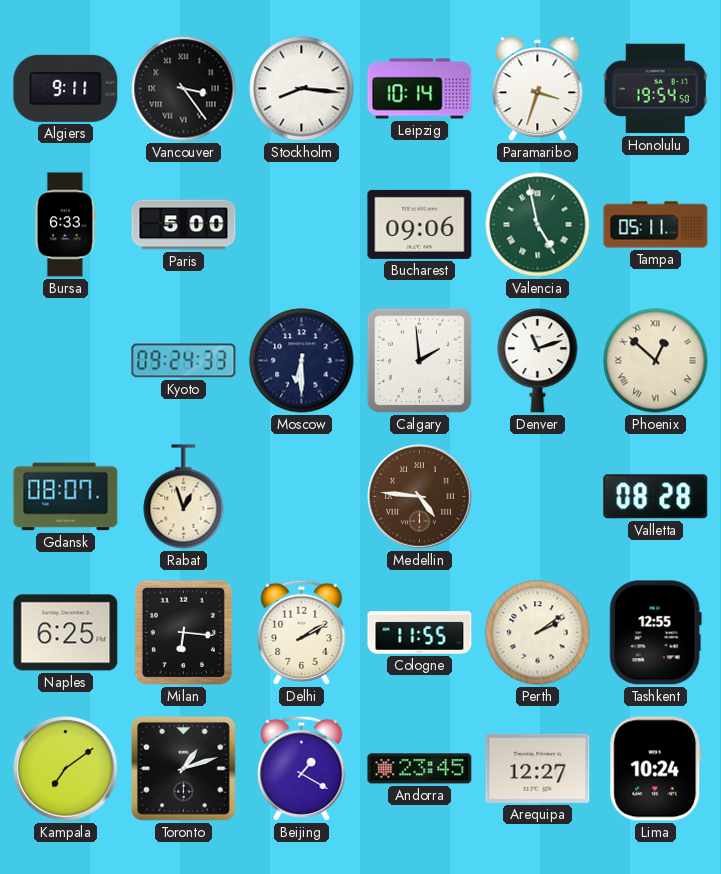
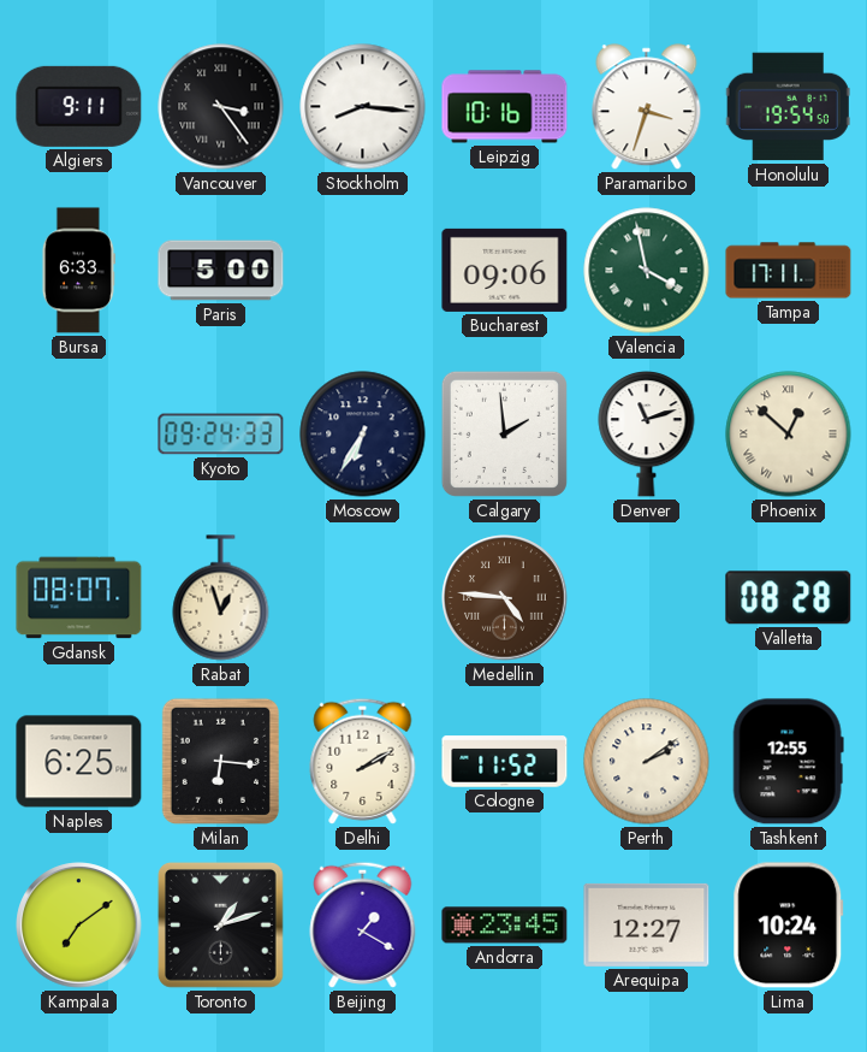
Leipzig: 10:14 -> 10:16
Valencia: 4:58 -> 3:58
Tampa: 05:11 -> 17:11
Moscow: 6:30 -> 6:35
Cologne: 11:55 -> 11:52
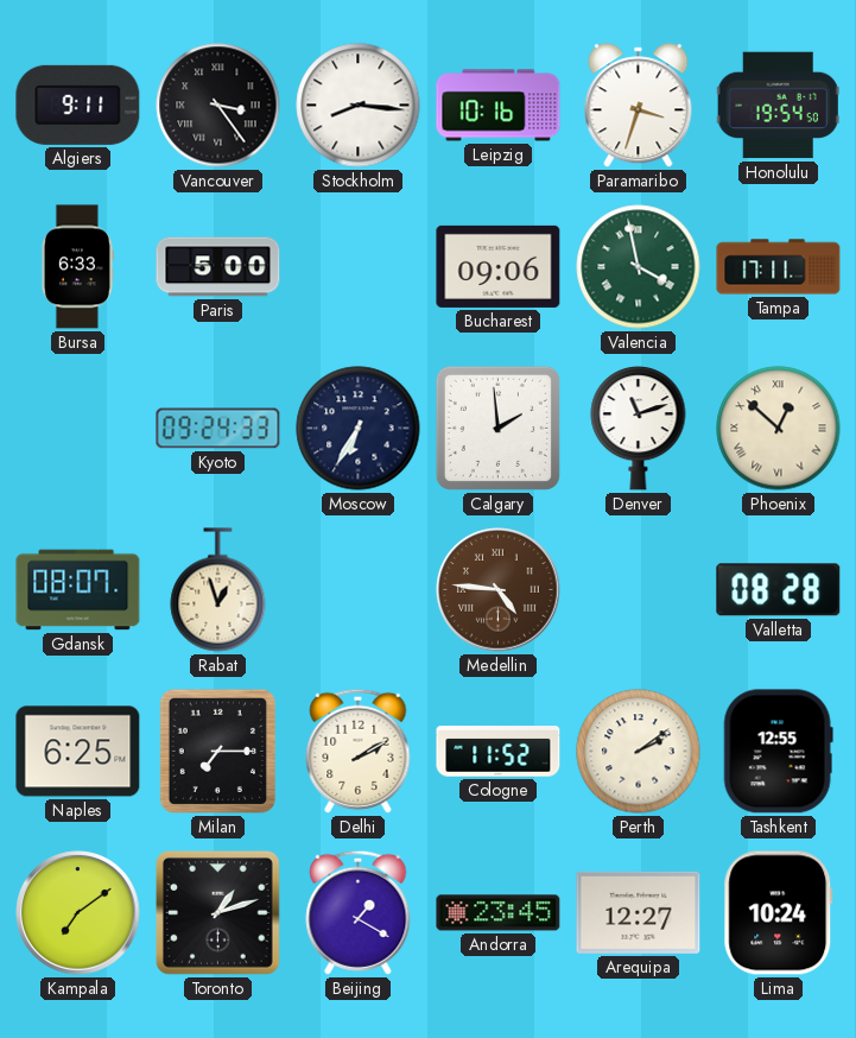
Milan: 6:16 -> 7:15
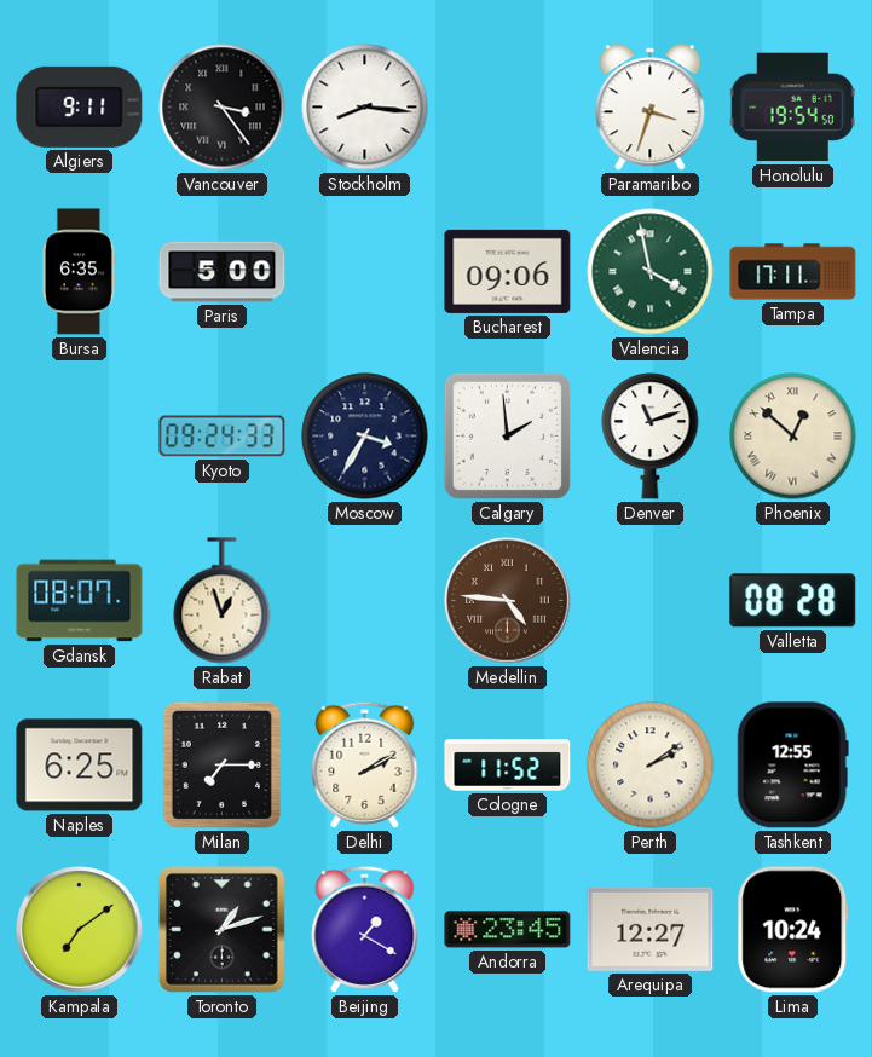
Leipzig: 10:16 -> none
Bursa: 6:33 -> 6:35
Moscow: 6:35 -> 3:35
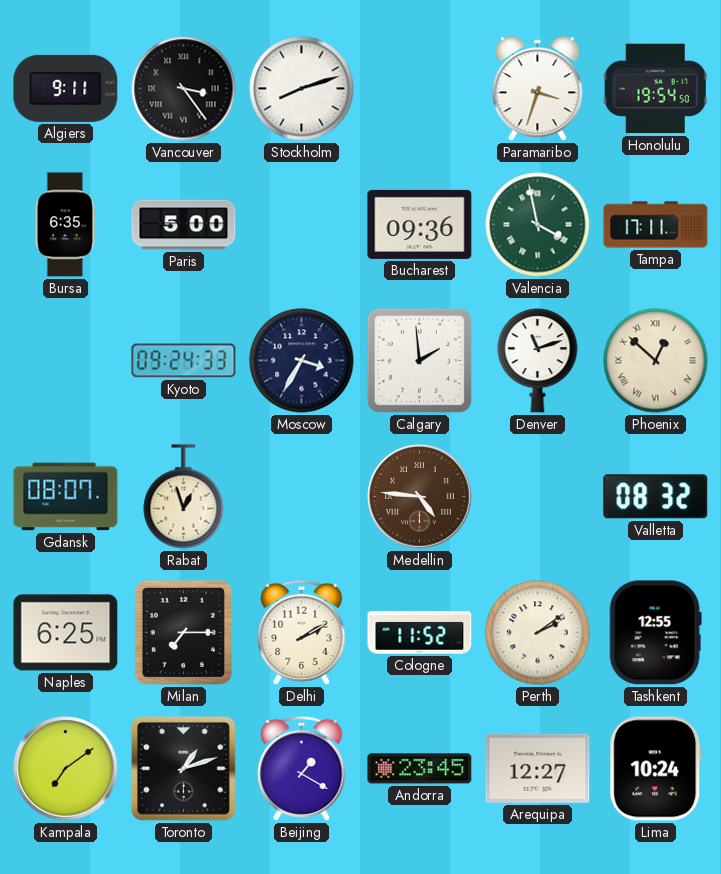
Stockholm: 8:16 -> 8:12
Bucharest: 09:06 -> 09:36
Valletta: 08:28 -> 08:32
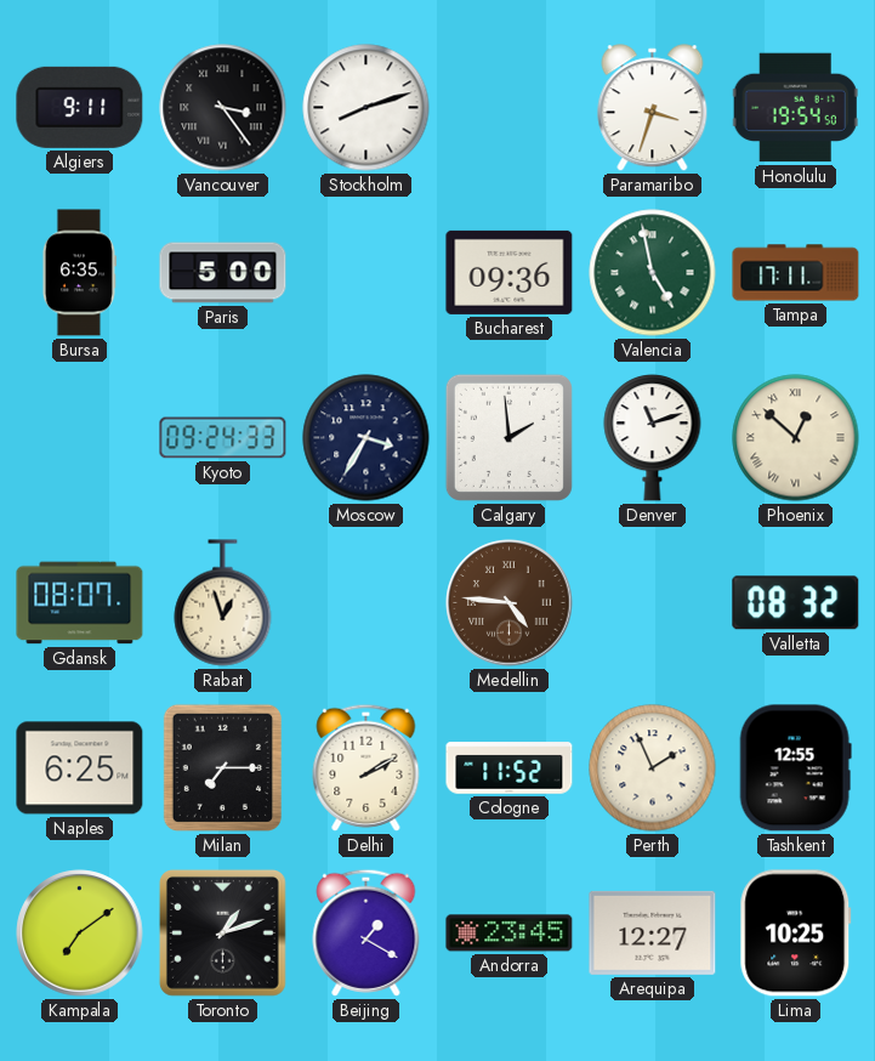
Valencia: 3:58 -> 4:58
Perth: 2:09 -> 1:56
Lima: 10:24 -> 10:25
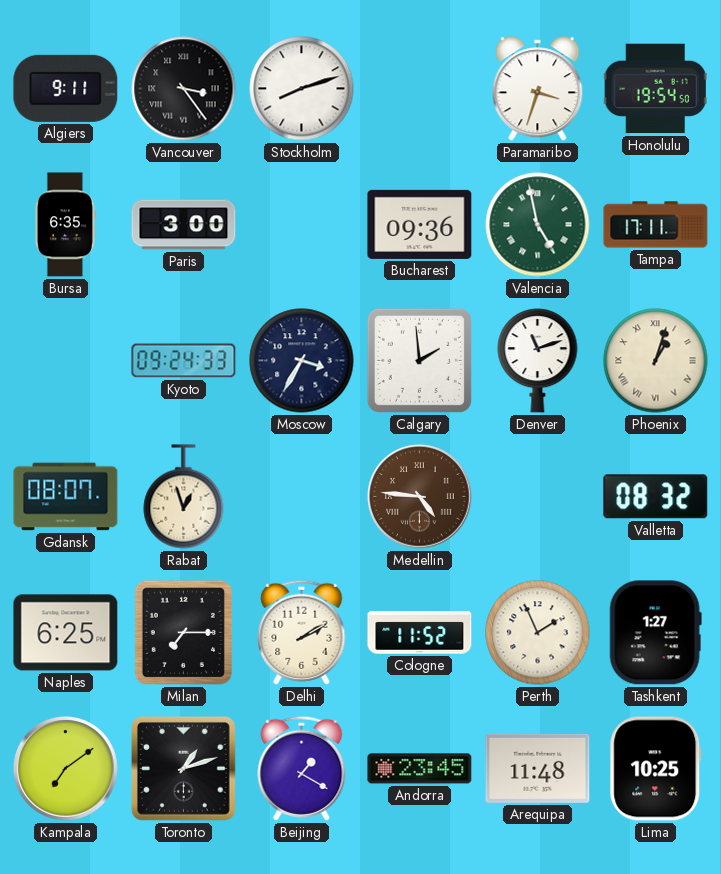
Paris: 5:00 -> 3:00
Phoenix: 12:52 -> 1:03
Tashkent: 12:55 -> 1:27
Arequipa: 12:27 -> 11:48
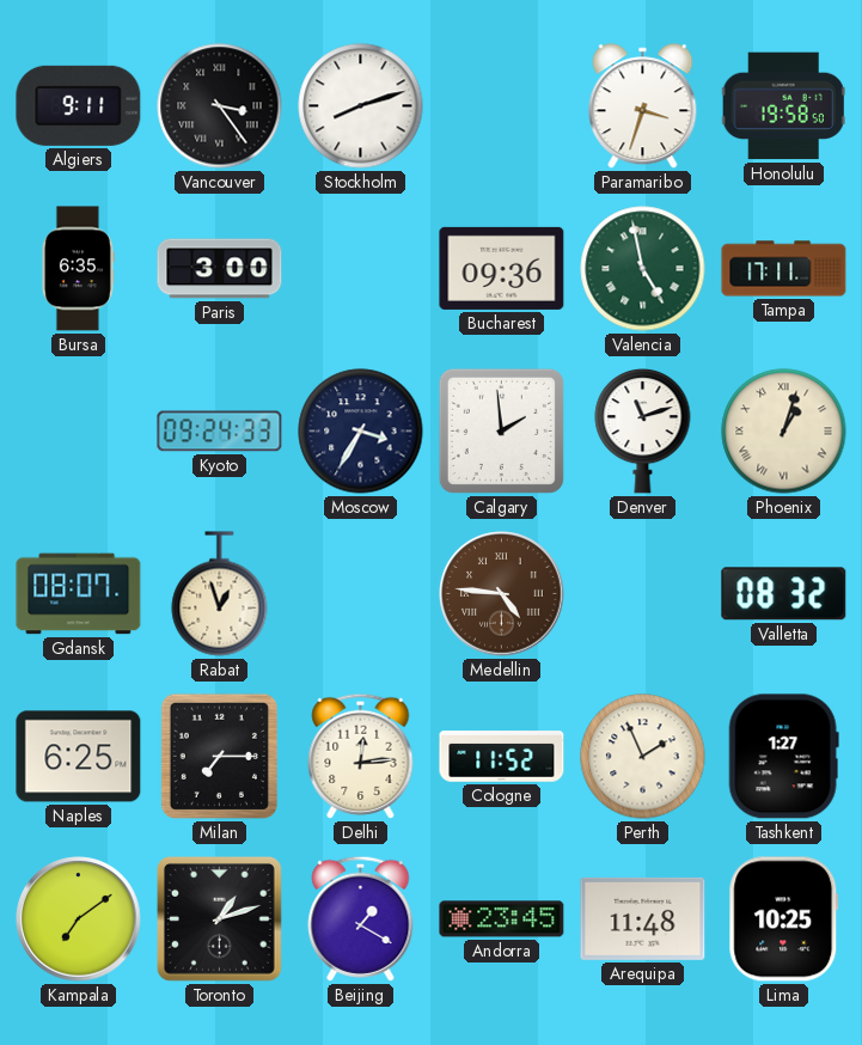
Honolulu: 19:54 -> 19:58
Delhi: 2:10 -> 12:14
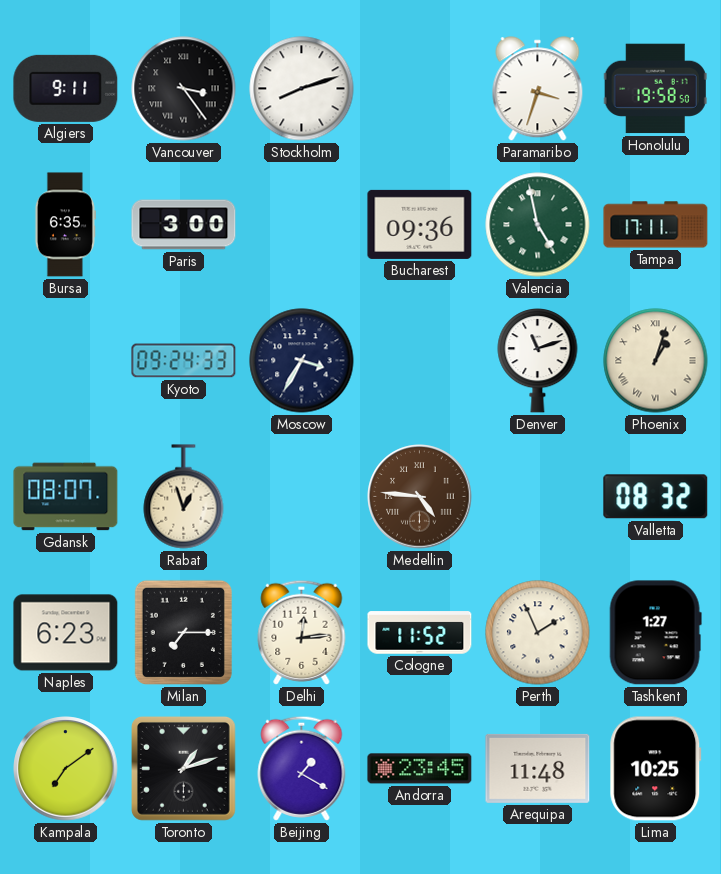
Calgary: 1:59 -> none
Naples: 6:25 -> 6:23
